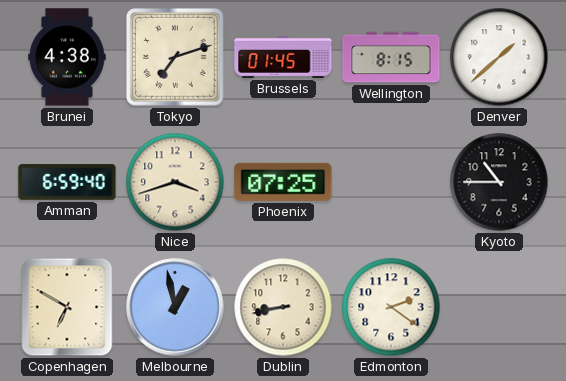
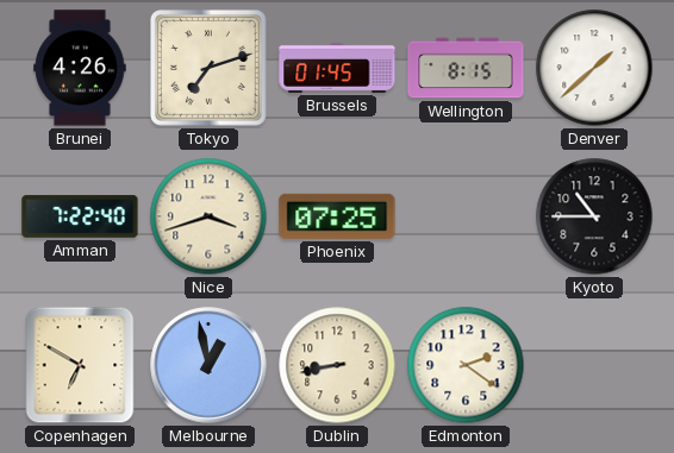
Brunei: 4:38 -> 4:26
Amman: 6:59 -> 7:22
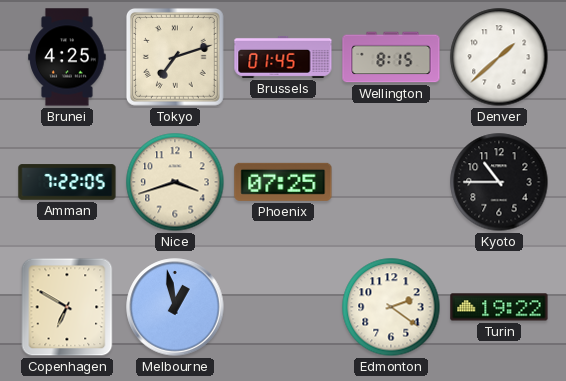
Brunei: 4:26 -> 4:25
Amman: 7:22:40 -> 7:22:05
Dublin: 8:43 -> none
Turin: none -> 19:22
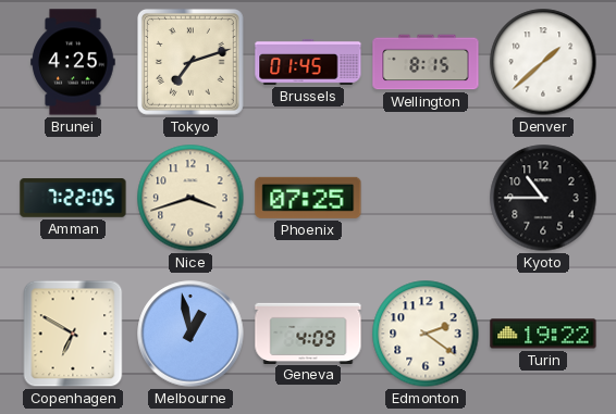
Geneva: none -> 4:09
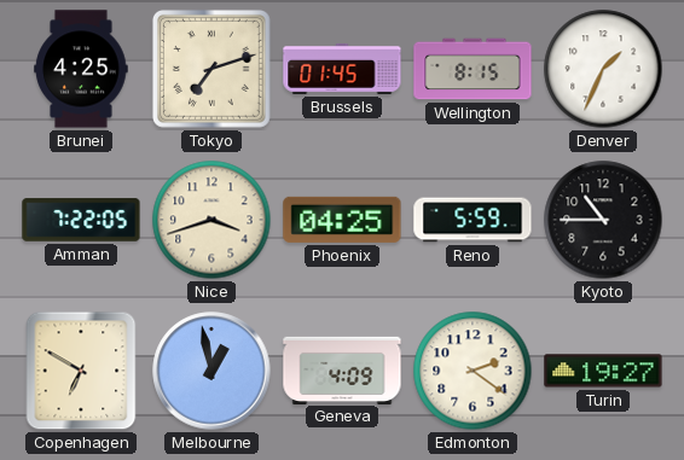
Denver: 1:38 -> 1:34
Phoenix: 07:25 -> 04:25
Reno: none -> 5:59
Turin: 19:22 -> 19:27
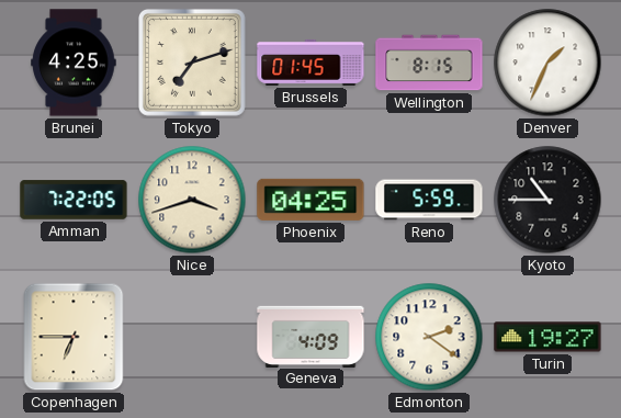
Copenhagen: 6:50 -> 6:45
Melbourne: 12:58 -> none
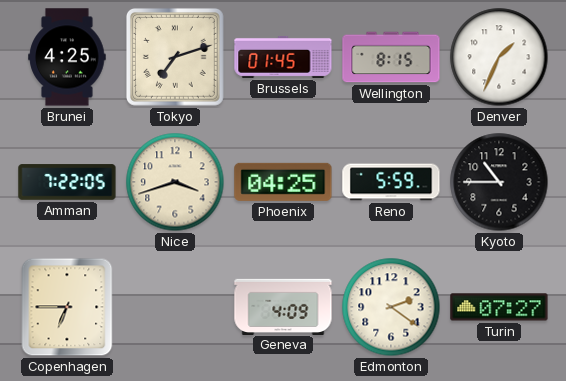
Turin: 19:27 -> 07:27
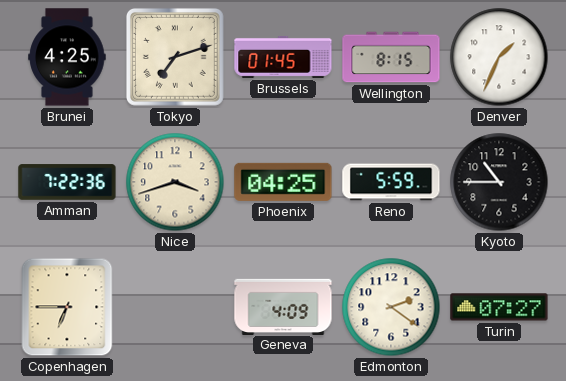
Amman: 7:22:05 -> 7:22:36
